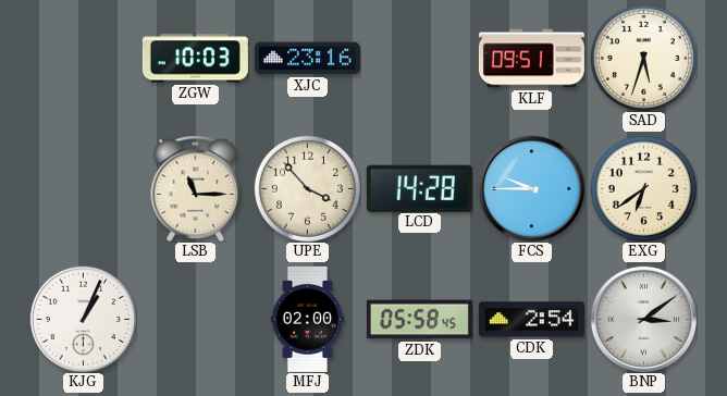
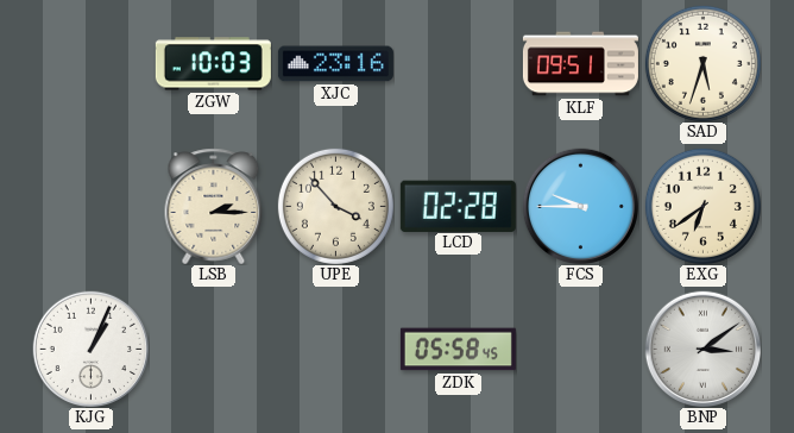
LSB: 11:15 -> 2:15
LCD: 14:28 -> 02:28
MFJ: 02:00 -> none
CDK: 2:54 -> none
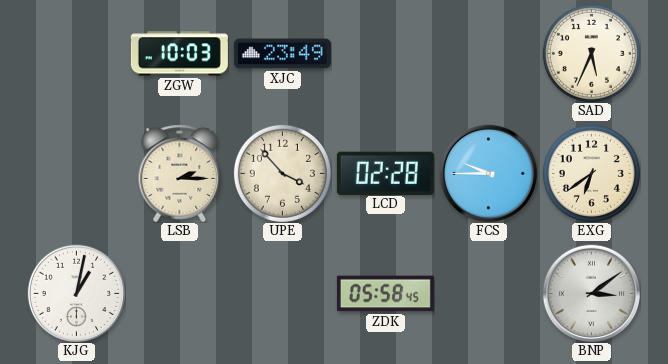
XJC: 23:16 -> 23:49
KLF: 09:51 -> none
SAD: 5:33 -> 5:34
KJG: 1:04 -> 1:02
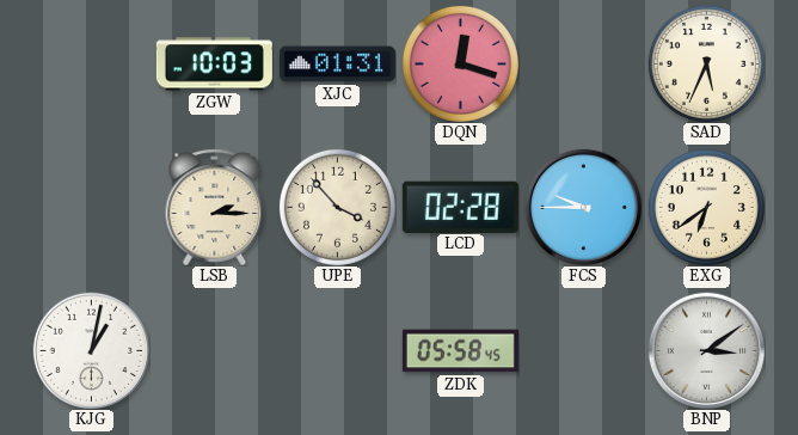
XJC: 23:49 -> 01:31
DQN: none -> 12:18
